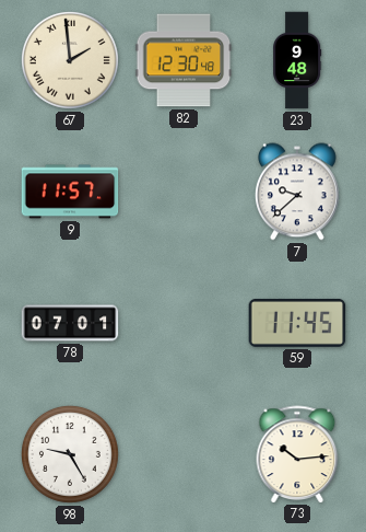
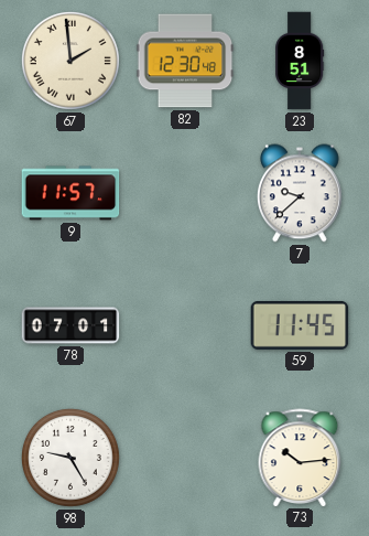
23: 9:48 -> 8:51
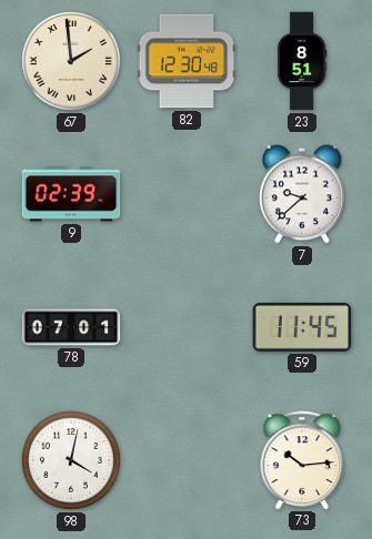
9: 11:57 -> 02:39
98: 9:25 -> 4:02
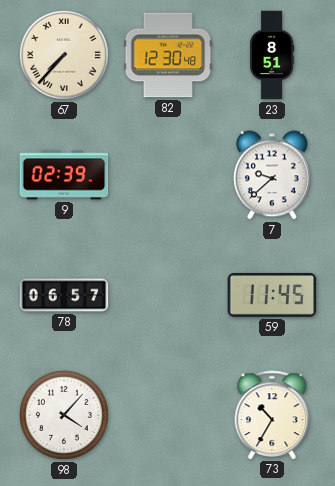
67: 1:59 -> 7:37
78: 07:01 -> 06:57
98: 4:02 -> 4:07
73: 10:14 -> 10:35
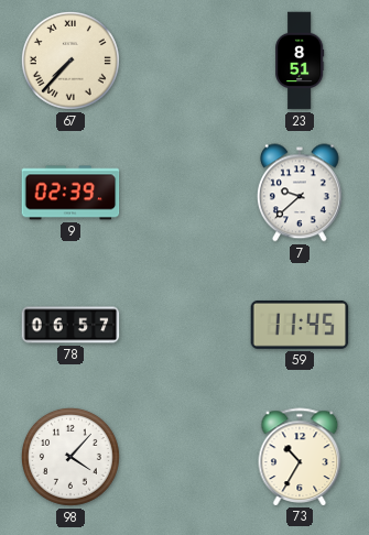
82: 12:30 -> none
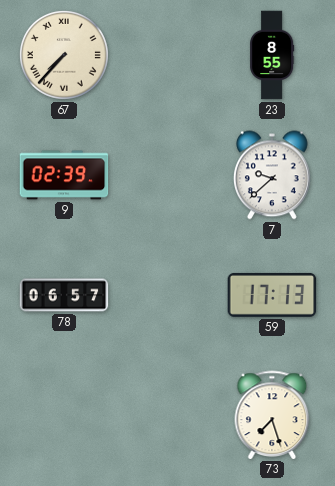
23: 8:51 -> 8:55
59: 11:45 -> 17:13
98: 4:07 -> none
73: 10:35 -> 7:27
